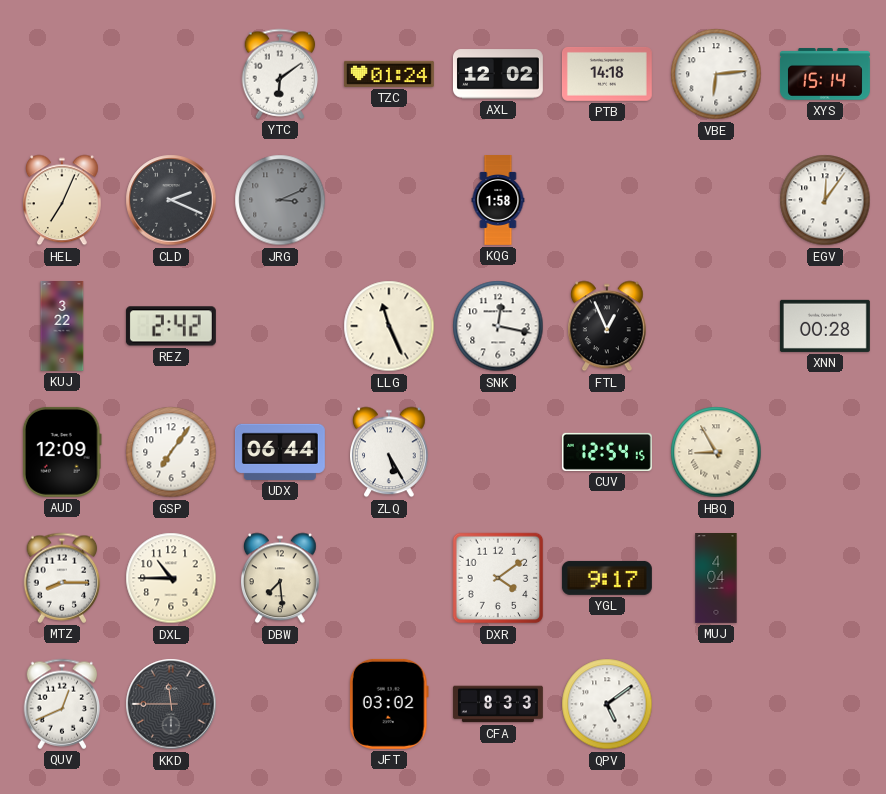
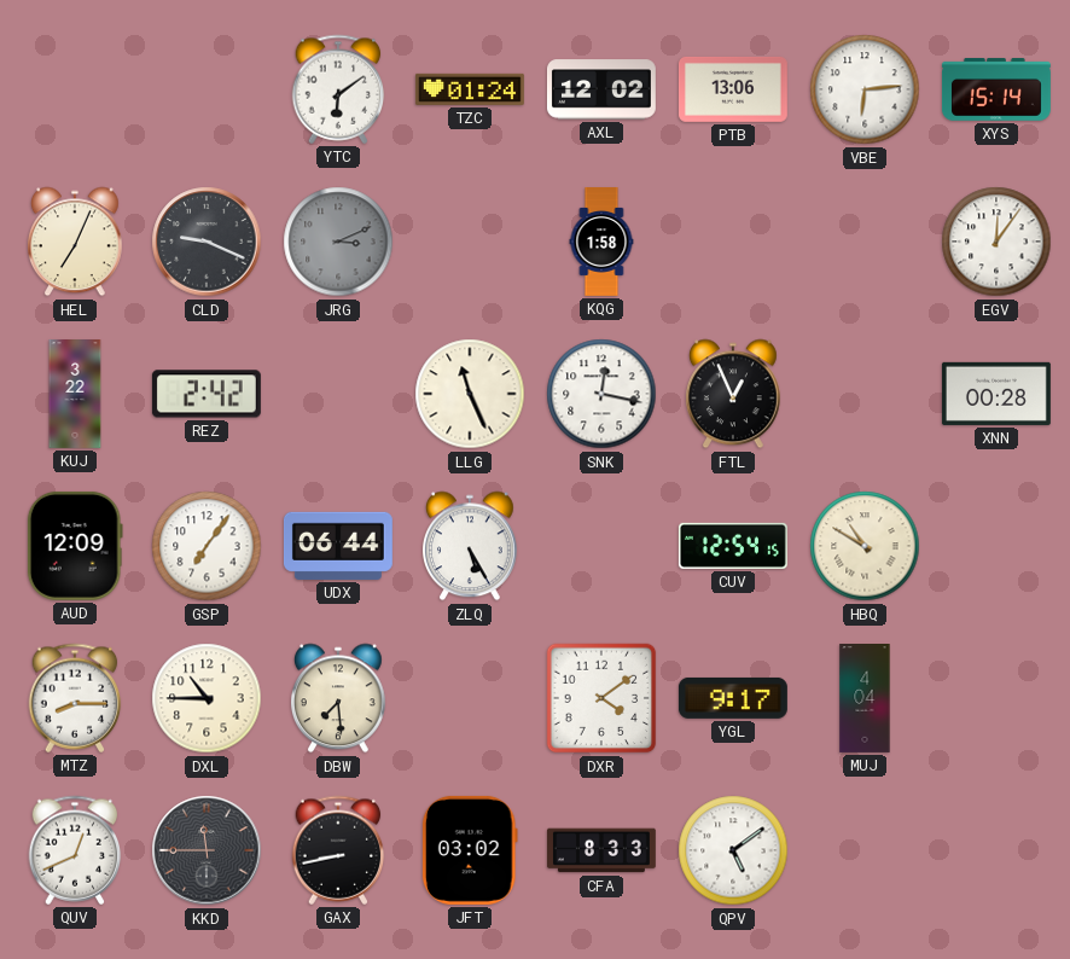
PTB: 14:18 -> 13:06
CLD: 2:19 -> 9:19
HBQ: 8:55 -> 10:50
GAX: none -> 8:43
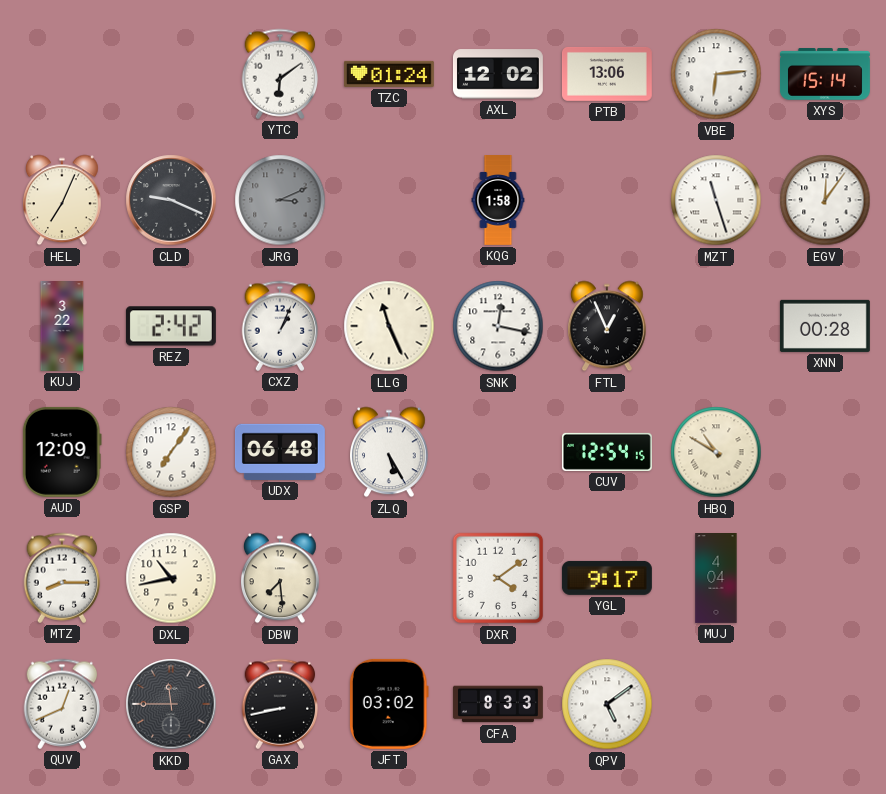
MZT: none -> 11:27
CXZ: none -> 1:04
UDX: 06:44 -> 06:48
DXL: 10:45 -> 10:43
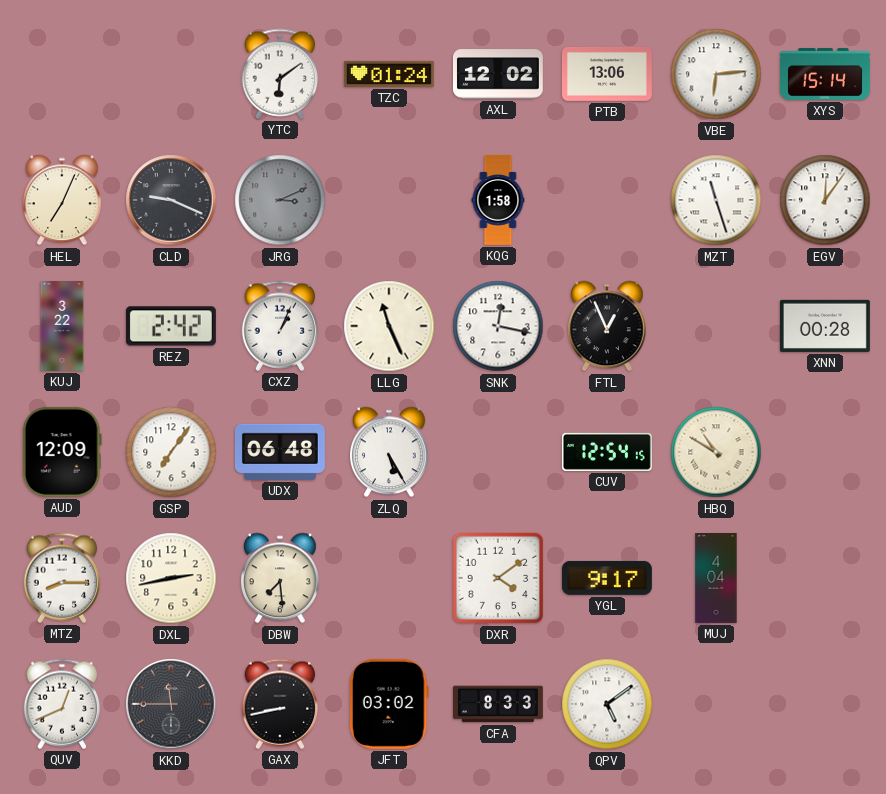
DXL: 10:43 -> 2:43
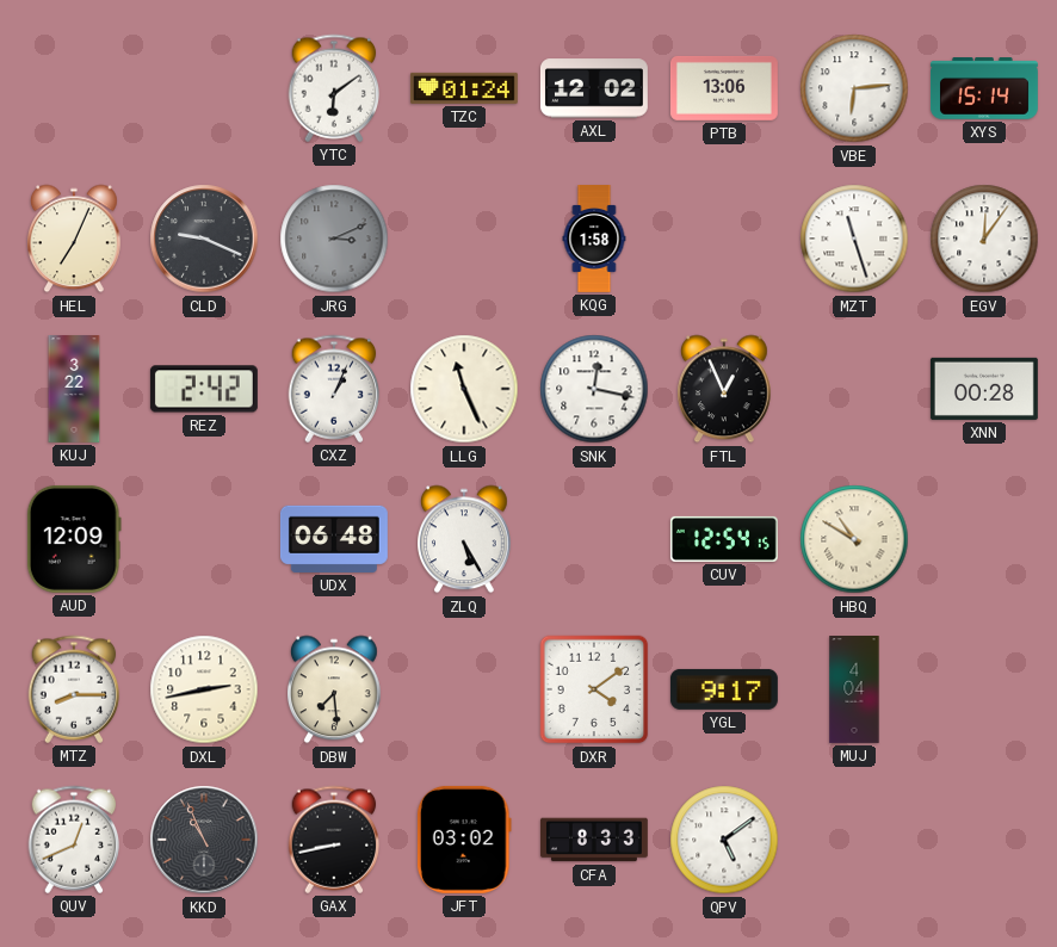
GSP: 7:06 -> none
KKD: 11:45 -> 10:56
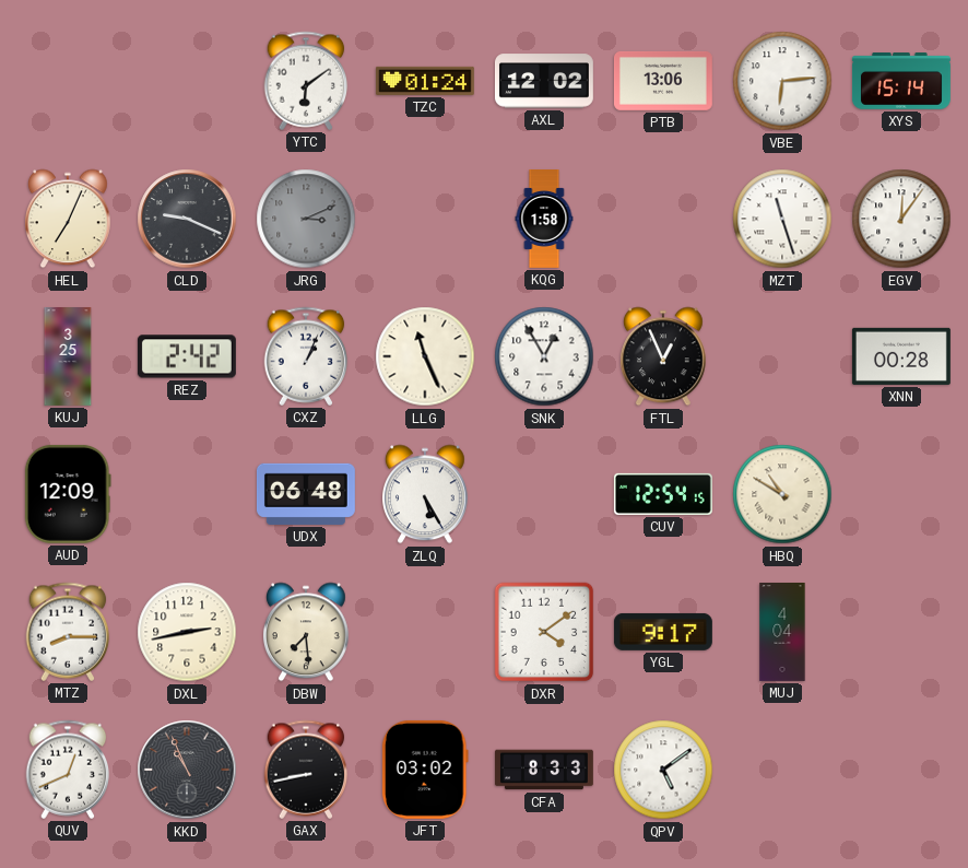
KUJ: 3:22 -> 3:25
SNK: 12:17 -> 12:55
